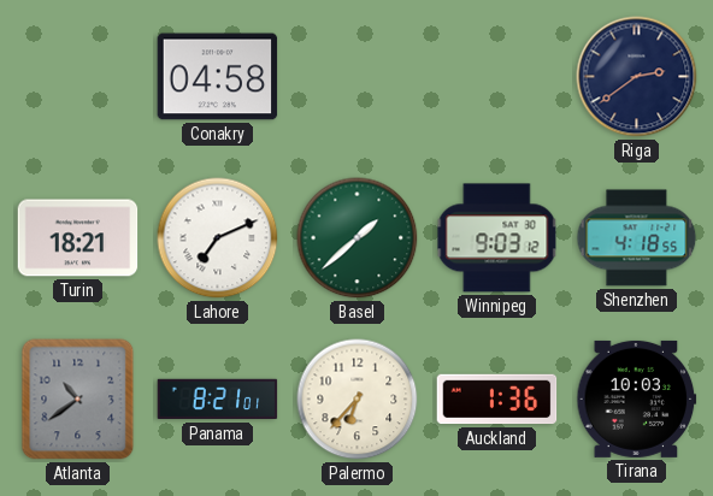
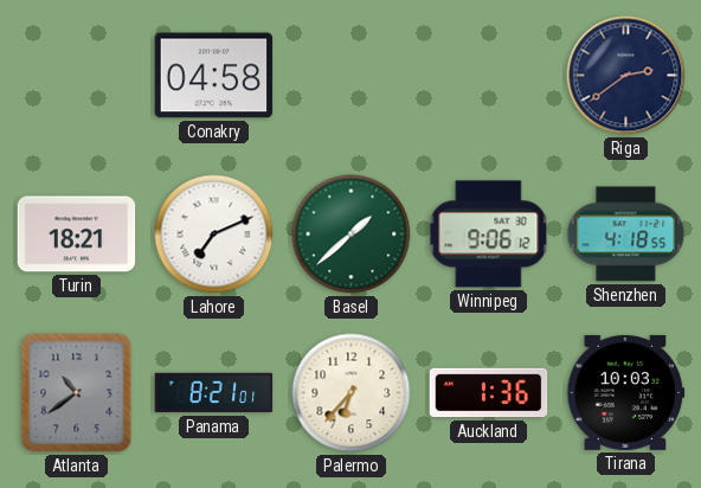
Winnipeg: 9:03 -> 9:06
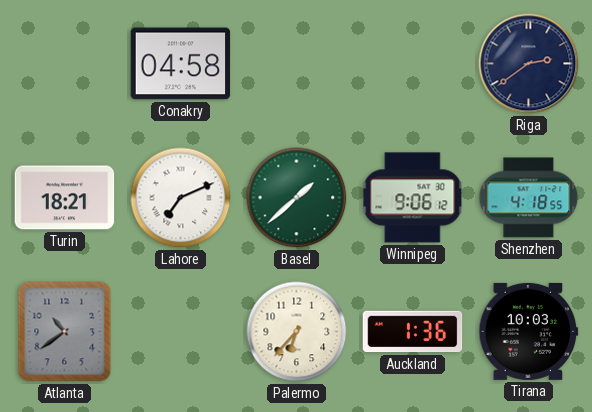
Panama: 8:21 -> none
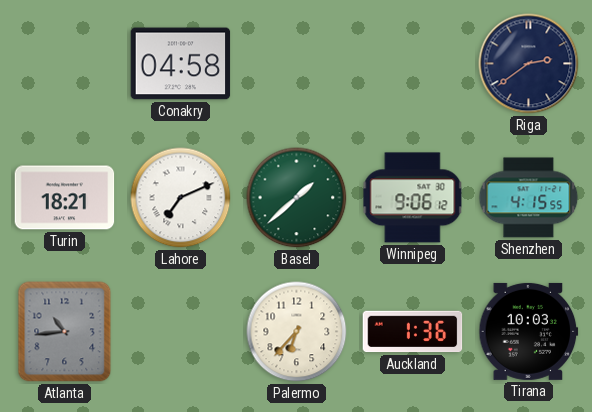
Shenzhen: 4:18 -> 4:15
Atlanta: 10:39 -> 10:44
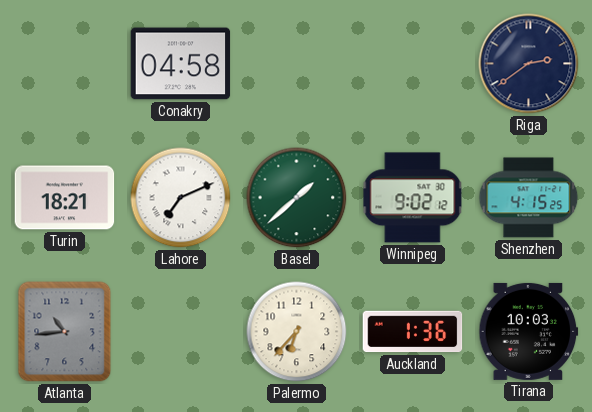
Winnipeg: 9:06 -> 9:02
Shenzhen: 4:15:55 -> 4:15:25
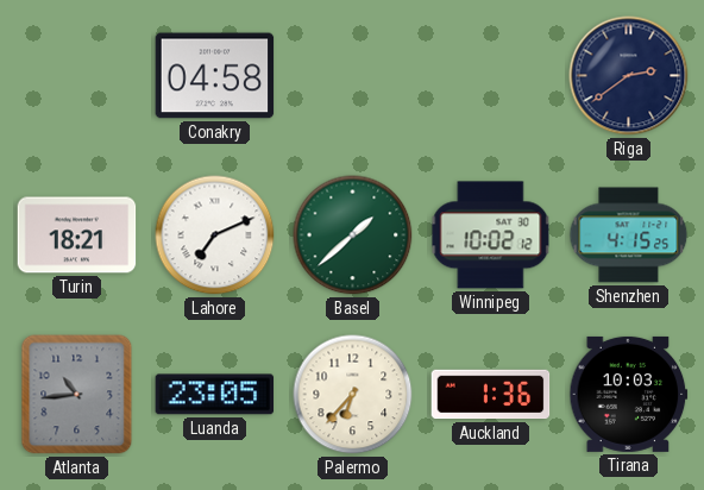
Winnipeg: 9:02 -> 10:02
Luanda: none -> 23:05
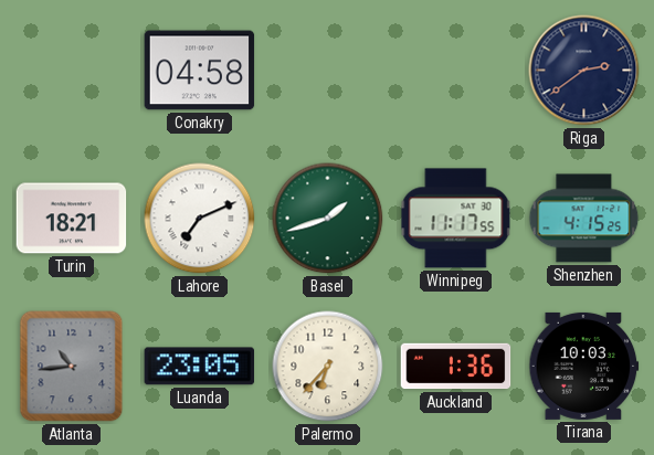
Basel: 1:38 -> 1:42
Winnipeg: 10:02 -> 11:17
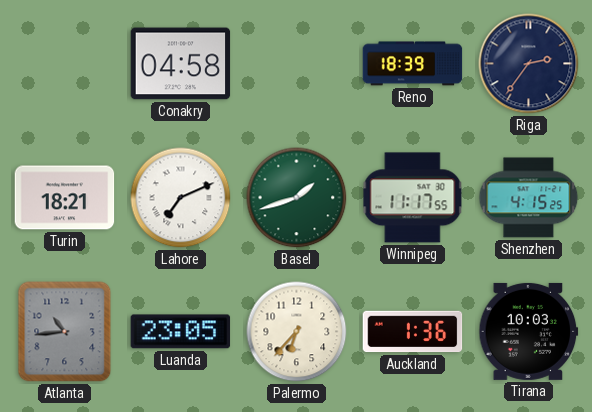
Reno: none -> 18:39
Riga: 2:39 -> 2:36
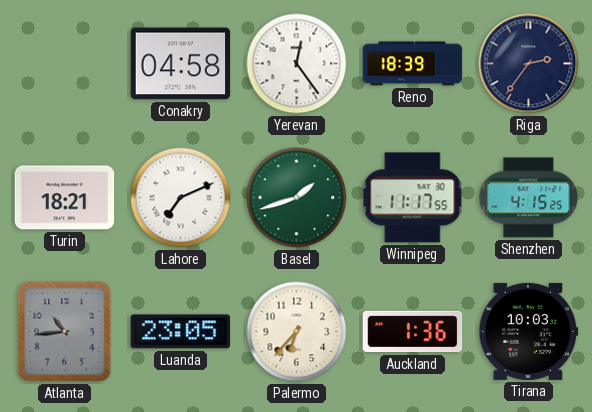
Yerevan: none -> 12:24
